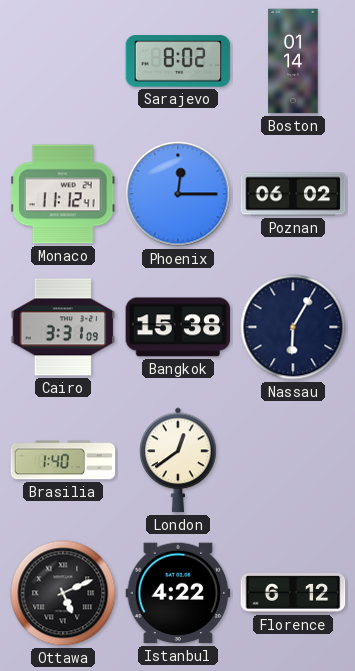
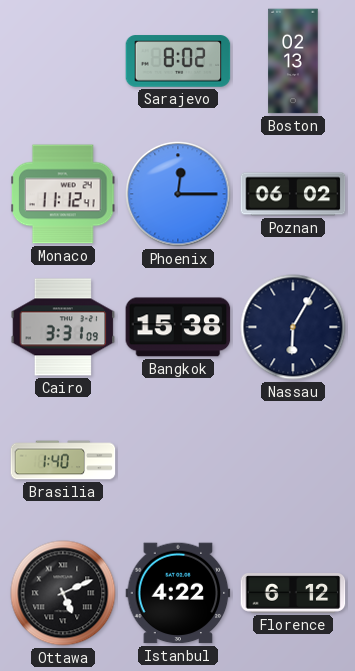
Boston: 01:14 -> 02:13
London: 12:39 -> none
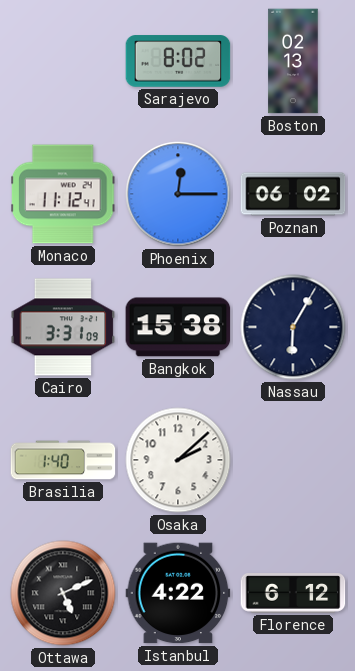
Osaka: none -> 2:08
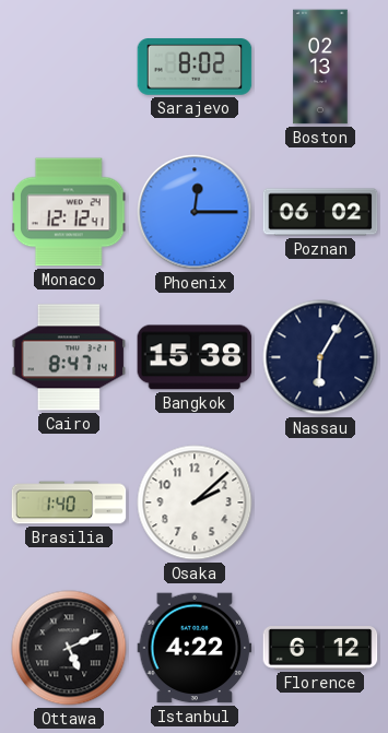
Monaco: 11:12 -> 12:12
Cairo: 3:31 -> 8:47
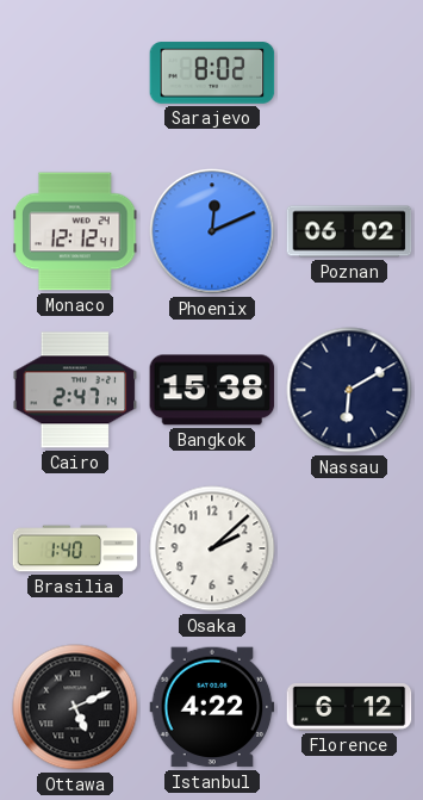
Boston: 02:13 -> none
Phoenix: 12:15 -> 12:11
Cairo: 8:47 -> 2:47
Nassau: 6:05 -> 6:10
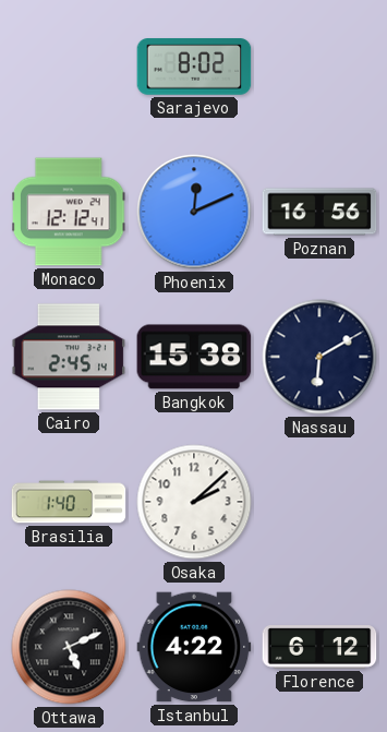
Poznan: 06:02 -> 16:56
Cairo: 2:47 -> 2:45
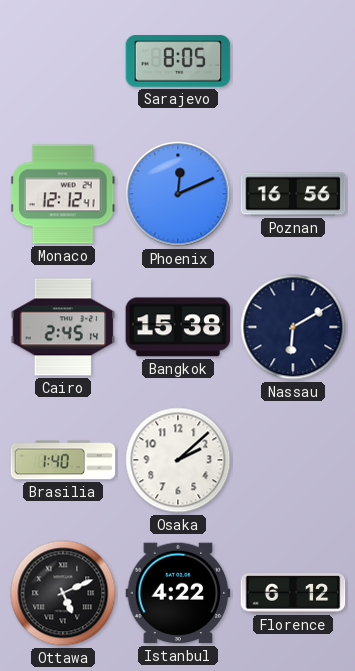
Sarajevo: 8:02 -> 8:05
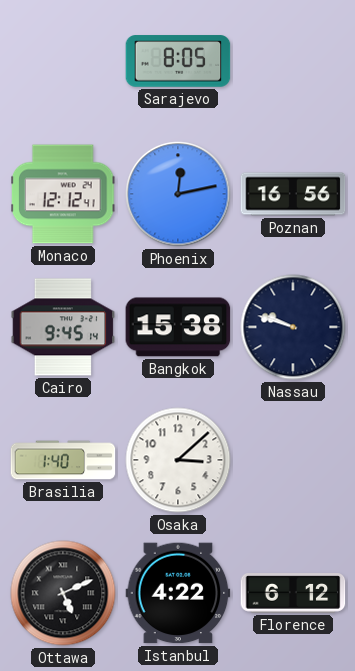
Phoenix: 12:11 -> 12:13
Cairo: 2:45 -> 9:45
Nassau: 6:10 -> 9:48
Osaka: 2:08 -> 3:08
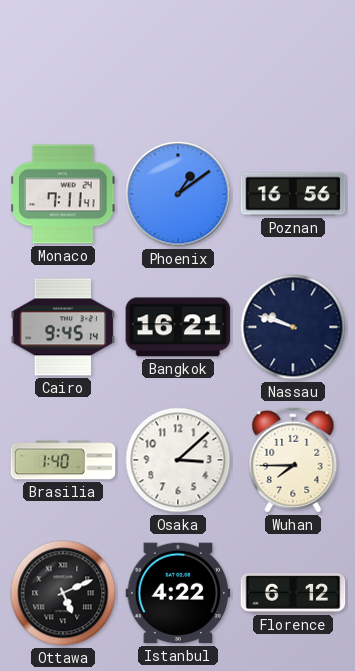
Sarajevo: 8:05 -> none
Monaco: 12:12 -> 7:11
Phoenix: 12:13 -> 1:09
Bangkok: 15:38 -> 16:21
Wuhan: none -> 7:45
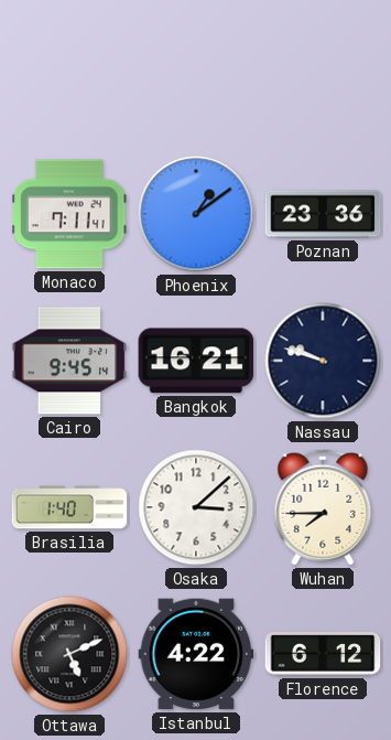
Poznan: 16:56 -> 23:36
